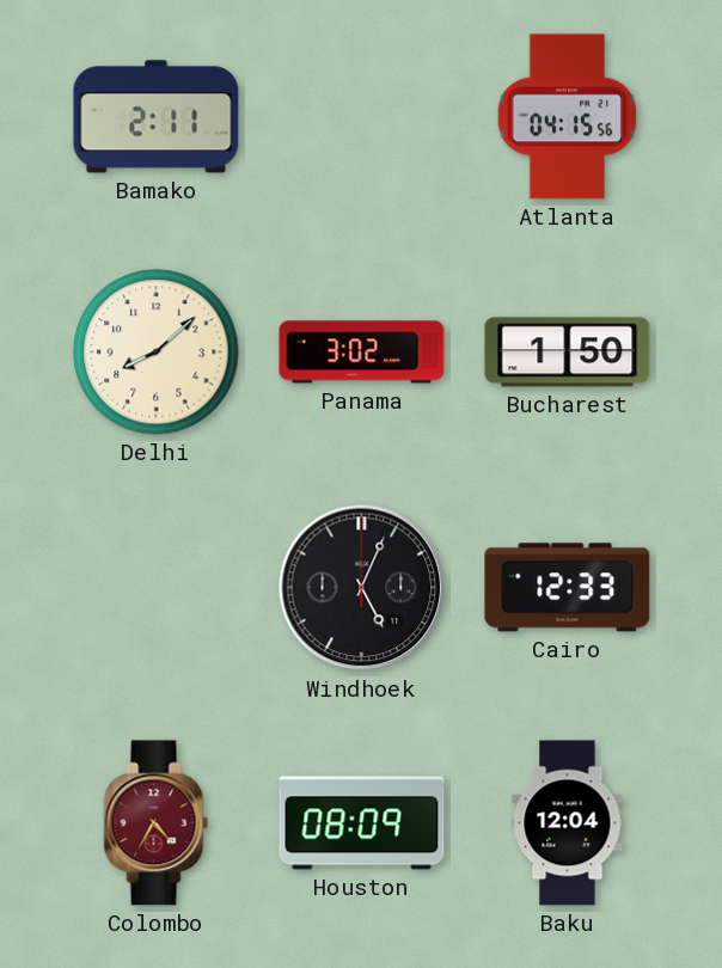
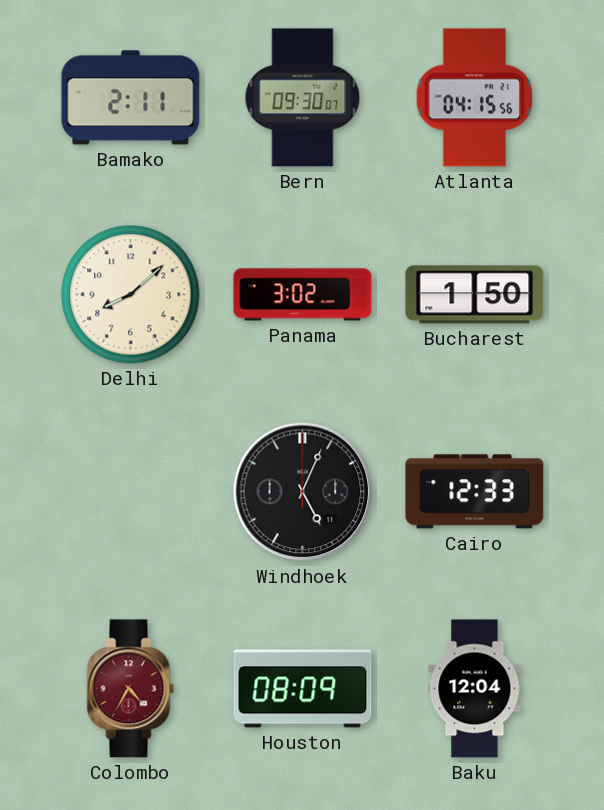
Bern: none -> 09:30
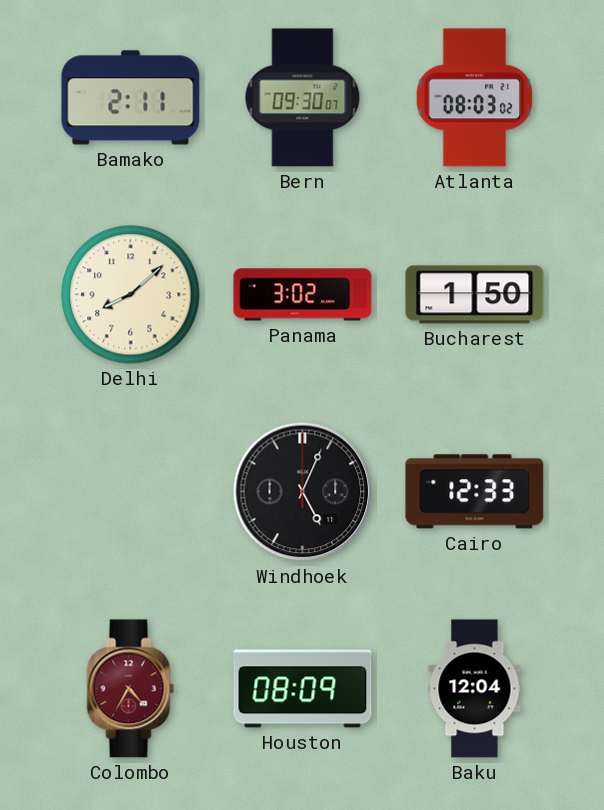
Atlanta: 04:15 -> 08:03
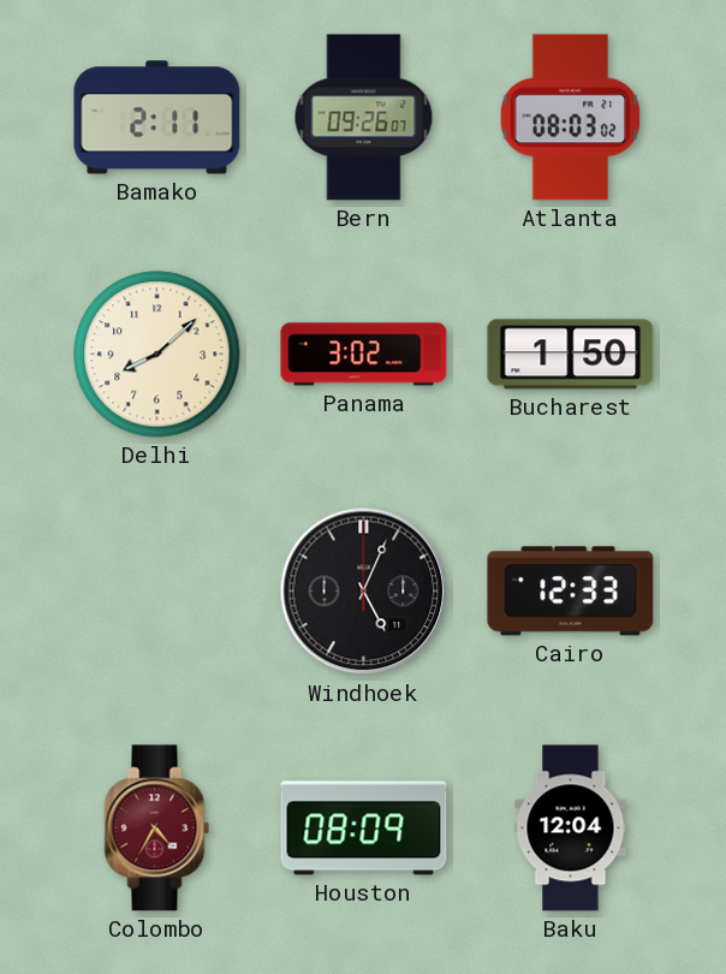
Bern: 09:30 -> 09:26
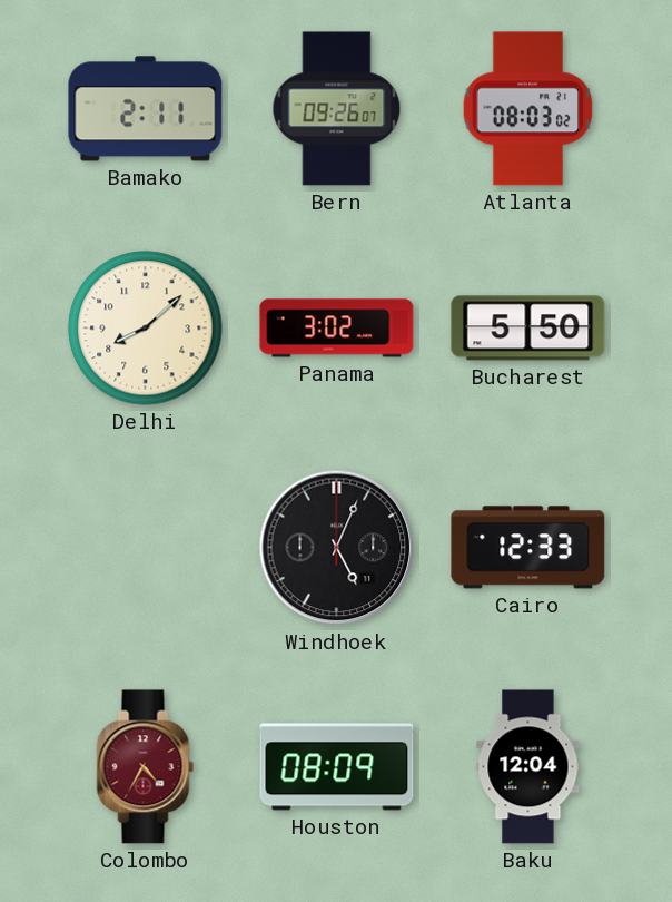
Bucharest: 1:50 -> 5:50
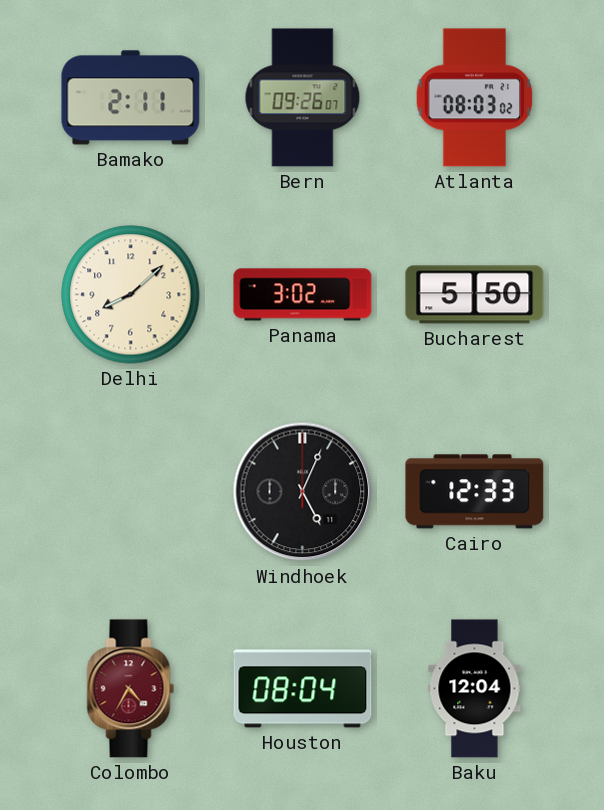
Houston: 08:09 -> 08:04
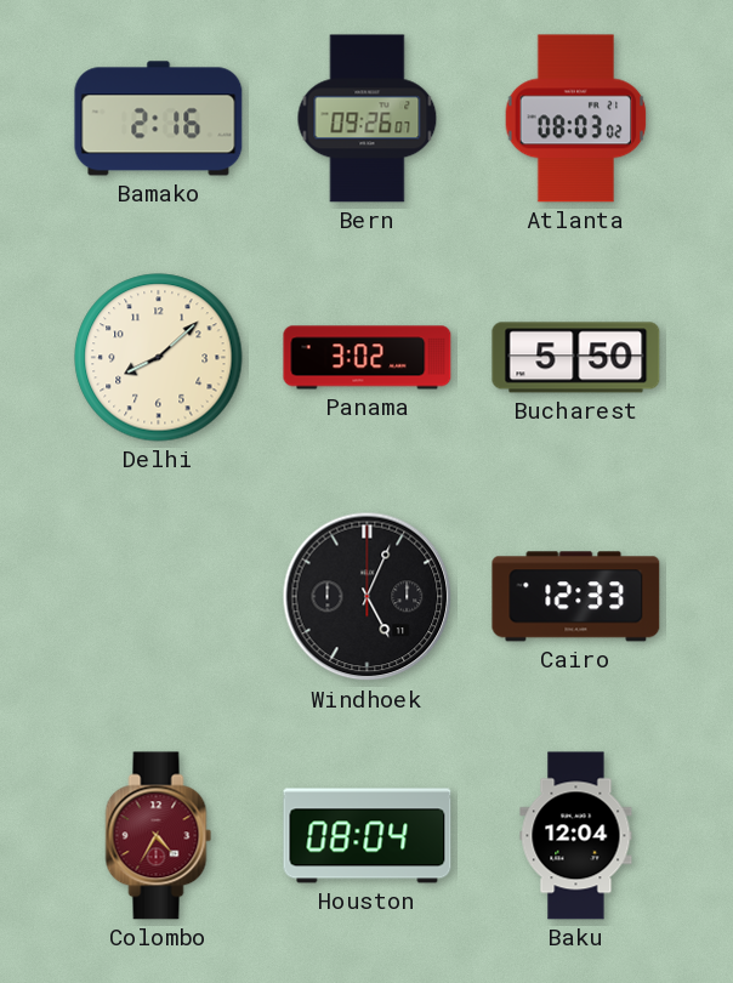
Bamako: 2:11 -> 2:16
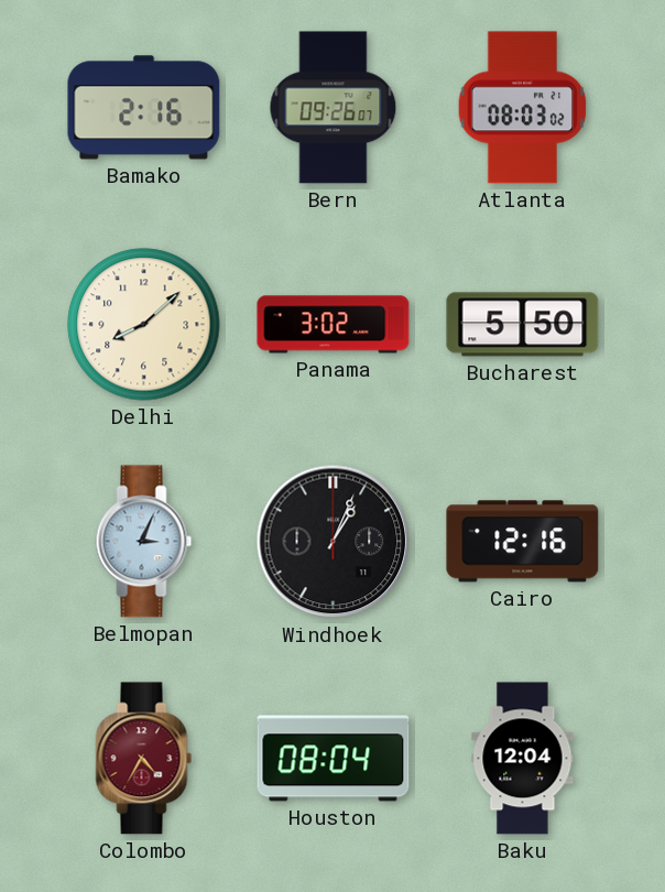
Belmopan: none -> 3:04
Windhoek: 5:04 -> 1:04
Cairo: 12:33 -> 12:16
